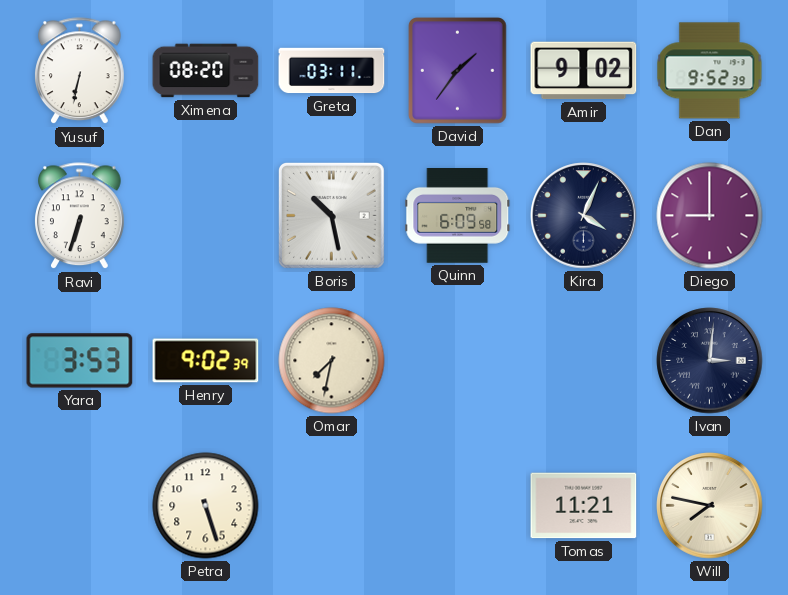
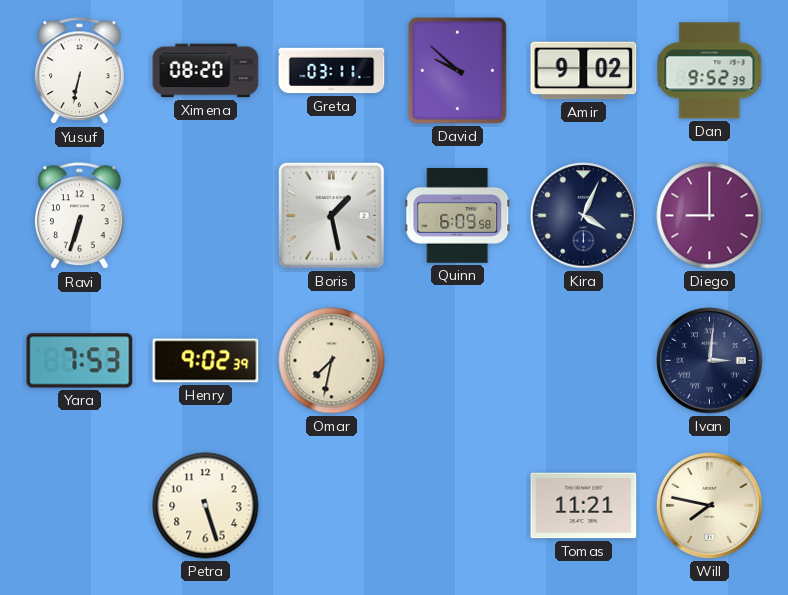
David: 1:36 -> 9:52
Boris: 10:28 -> 1:28
Yara: 3:53 -> 7:53
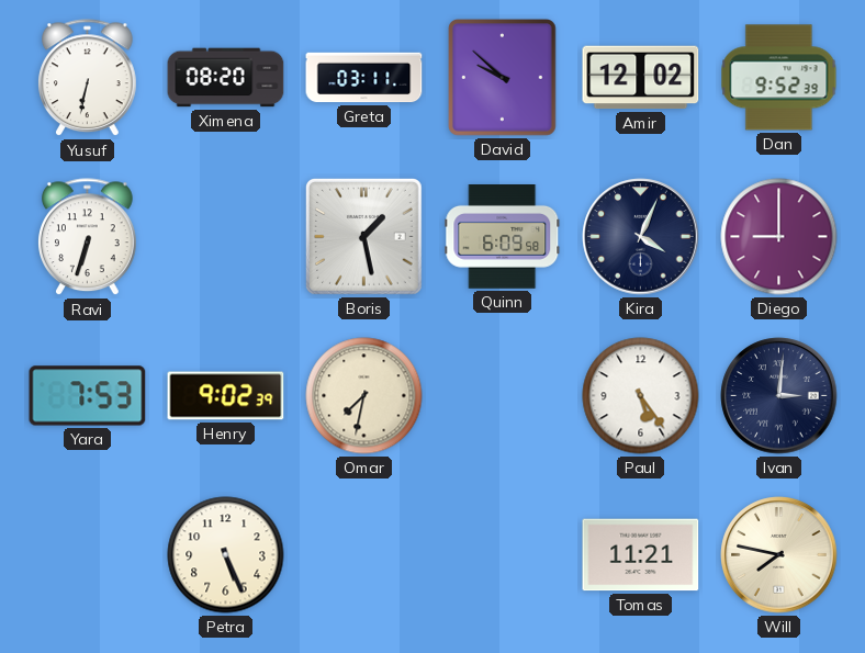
Amir: 9:02 -> 12:02
Paul: none -> 5:24
Petra: 5:27 -> 5:26
